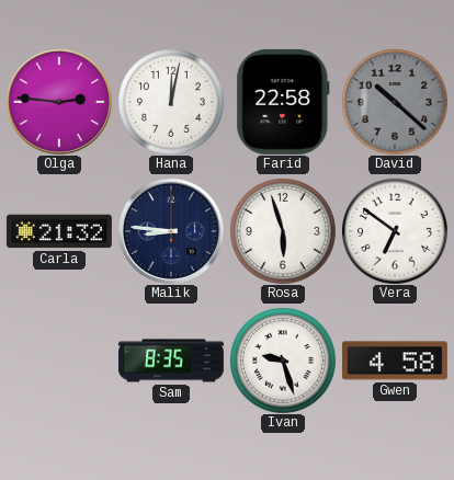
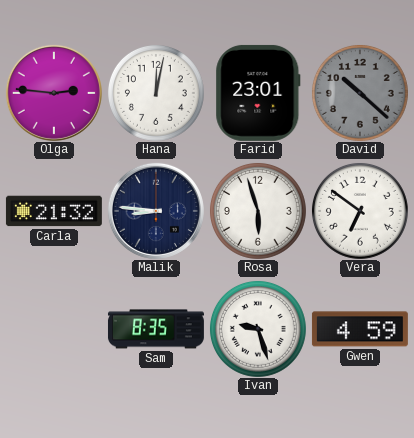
Farid: 22:58 -> 23:01
Gwen: 4:58 -> 4:59
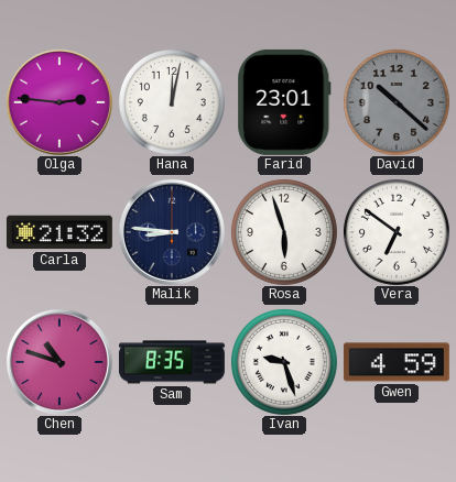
Chen: none -> 10:48
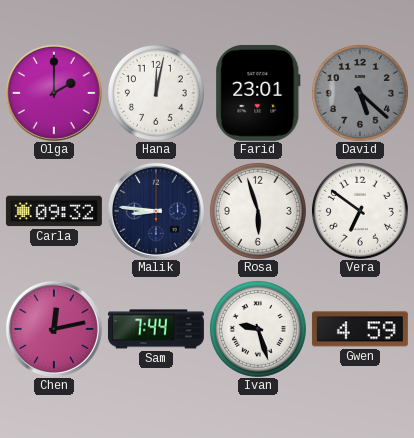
Olga: 2:46 -> 2:00
David: 10:22 -> 5:22
Carla: 21:32 -> 09:32
Chen: 10:48 -> 12:13
Sam: 8:35 -> 7:44
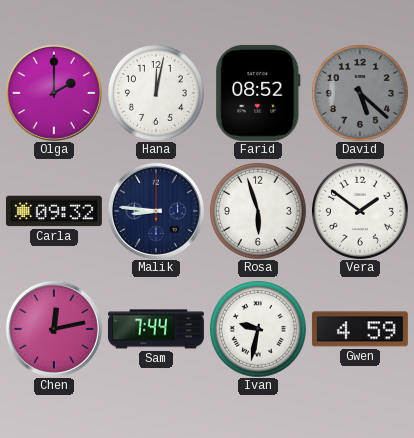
Farid: 23:01 -> 08:52
Vera: 6:51 -> 1:51
Ivan: 9:27 -> 9:32
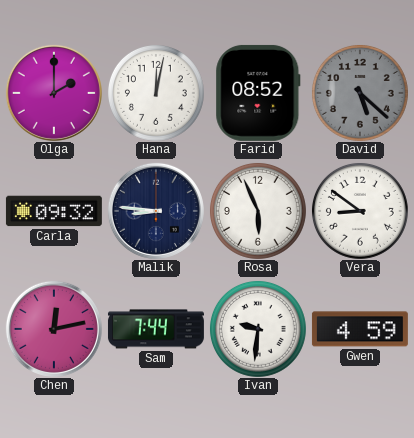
Rosa: 5:57 -> 5:56
Vera: 1:51 -> 8:51
Ivan: 9:32 -> 9:31
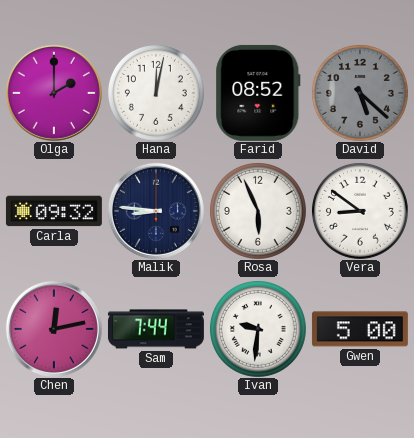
Gwen: 4:59 -> 5:00
